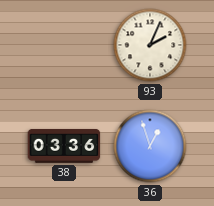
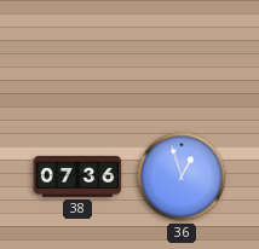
93: 2:04 -> none
38: 03:36 -> 07:36
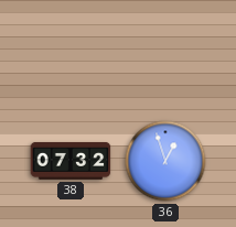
38: 07:36 -> 07:32
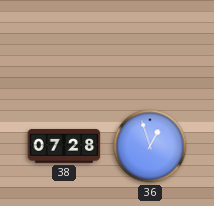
38: 07:32 -> 07:28
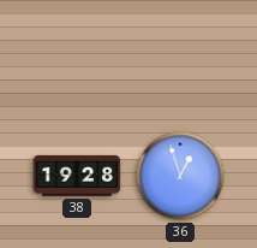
38: 07:28 -> 19:28
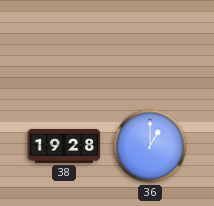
36: 12:57 -> 1:00
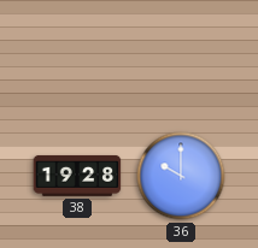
36: 1:00 -> 10:00
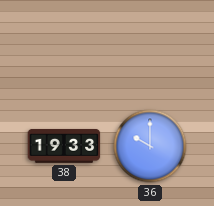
38: 19:28 -> 19:33
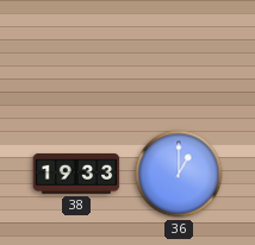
36: 10:00 -> 1:00
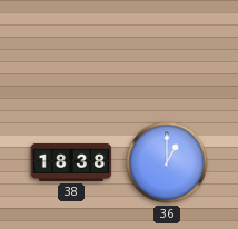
38: 19:33 -> 18:38
